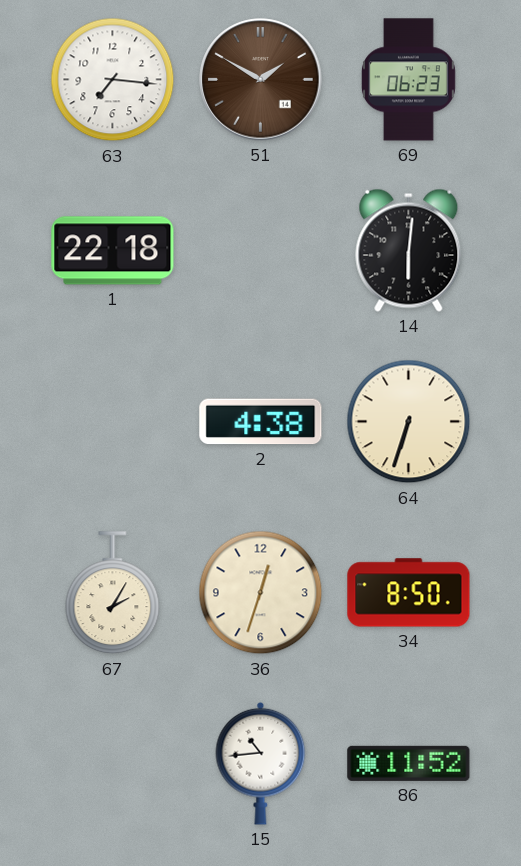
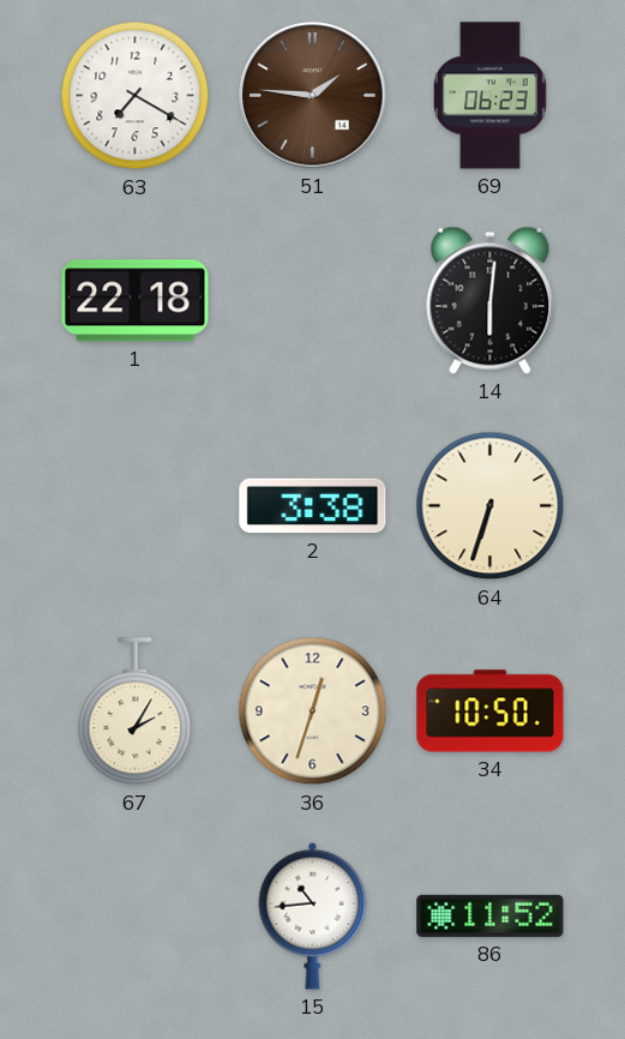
63: 7:16 -> 7:20
51: 1:50 -> 1:46
2: 4:38 -> 3:38
34: 8:50 -> 10:50
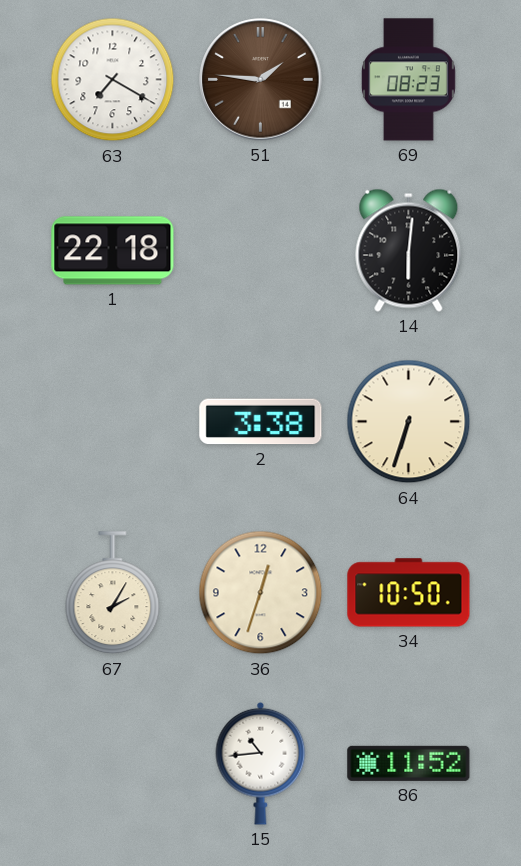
69: 06:23 -> 08:23
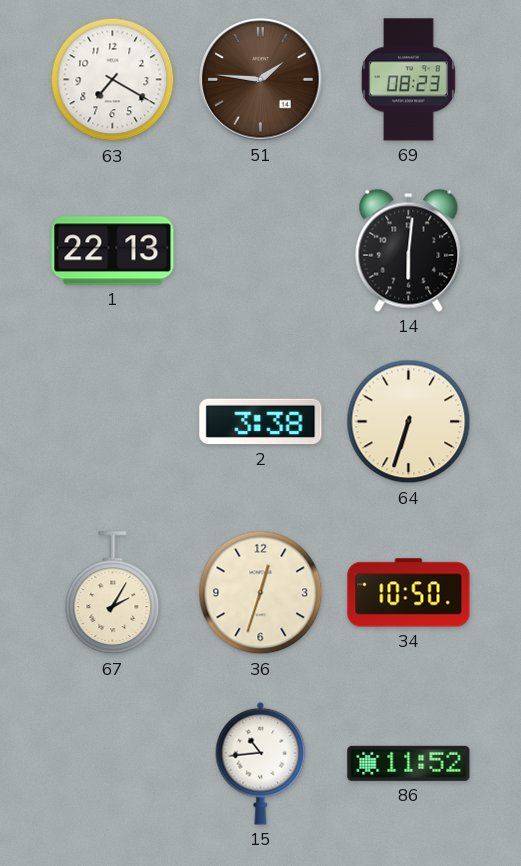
1: 22:18 -> 22:13
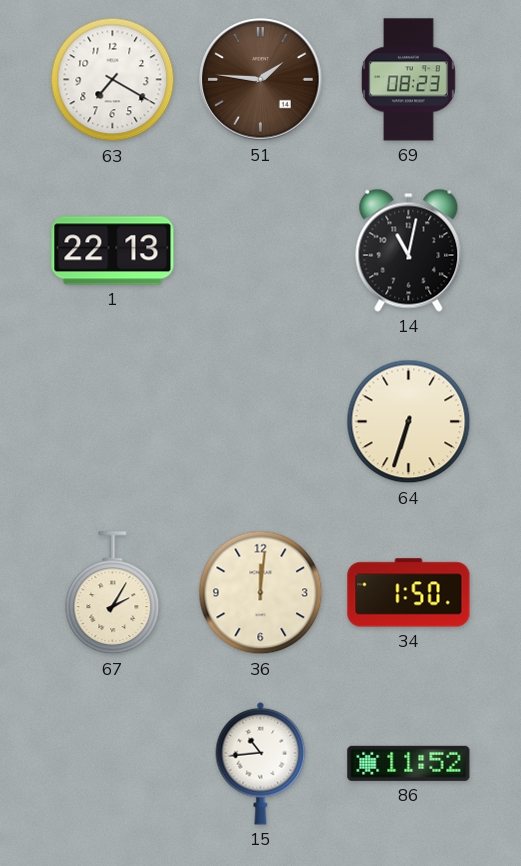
14: 6:01 -> 11:02
2: 3:38 -> none
36: 12:33 -> 12:01
34: 10:50 -> 1:50
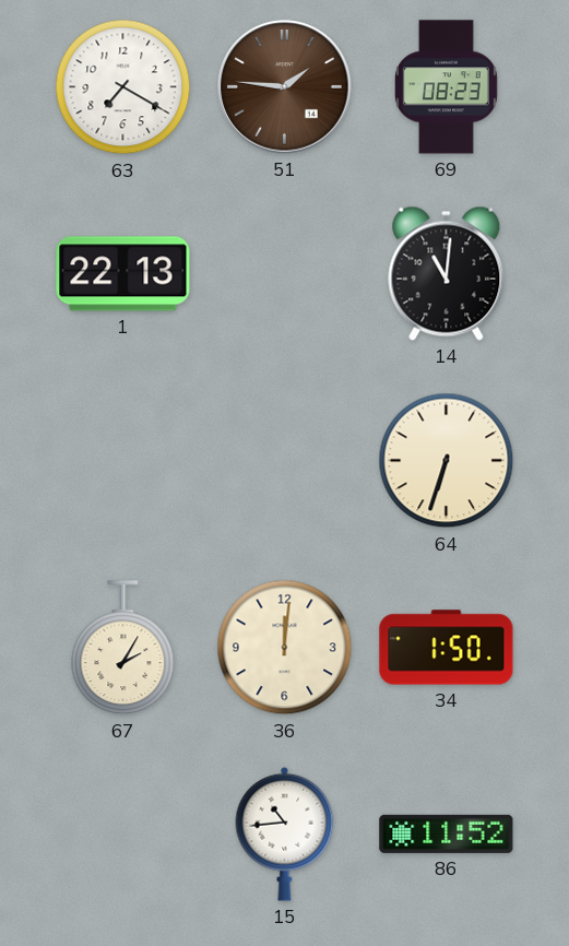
14: 11:02 -> 11:01
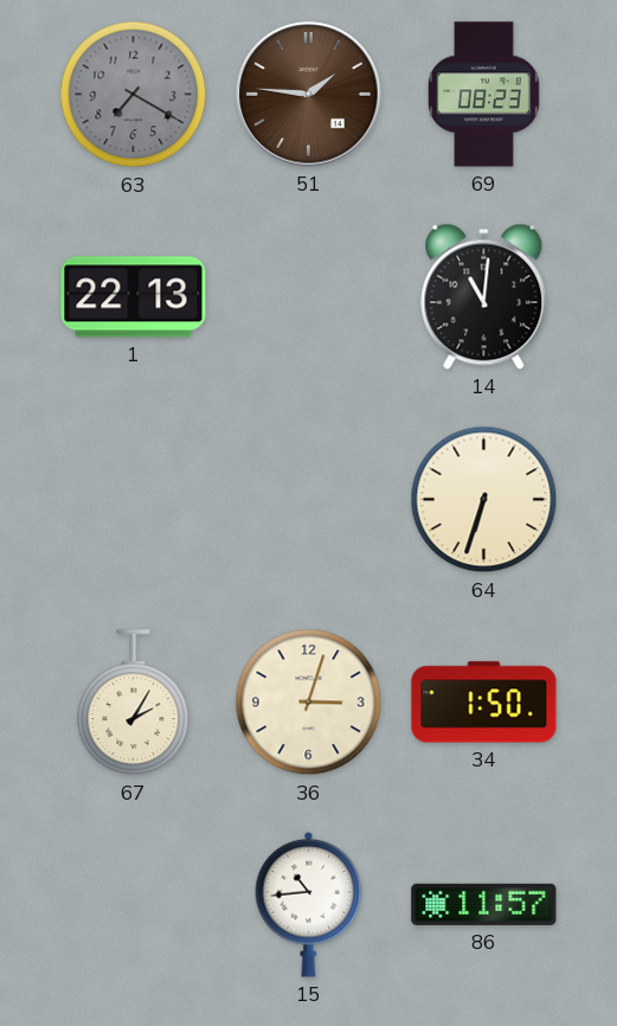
63 dial: white -> grey
36: 12:01 -> 3:03
86: 11:52 -> 11:57
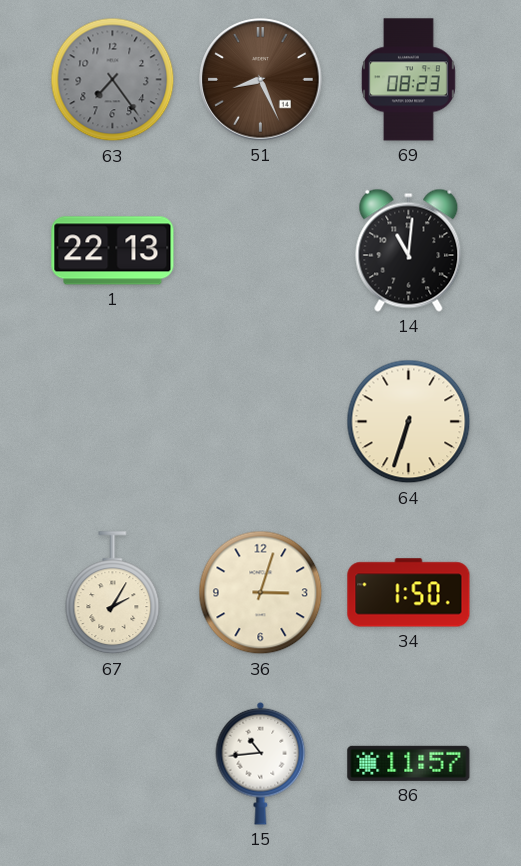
63: 7:20 -> 7:24
51: 1:46 -> 8:26
